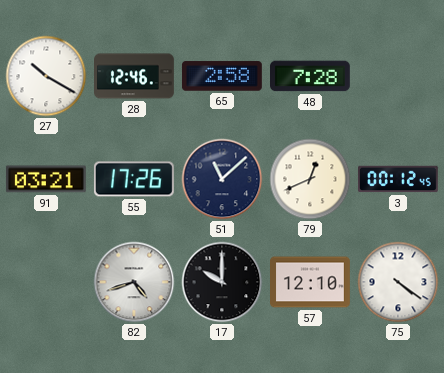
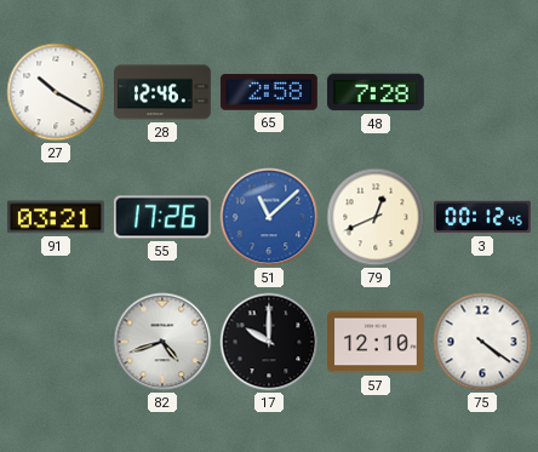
51 dial: navy -> blue
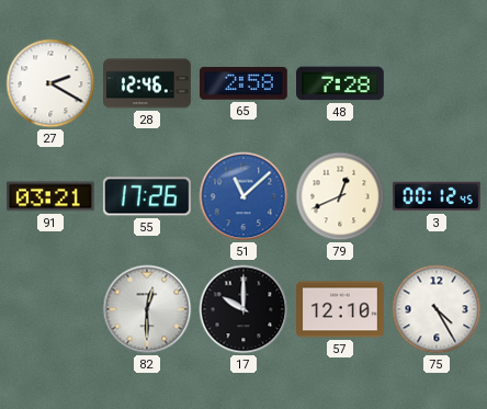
27: 10:20 -> 2:20
82: 4:42 -> 12:30
75: 4:21 -> 4:25
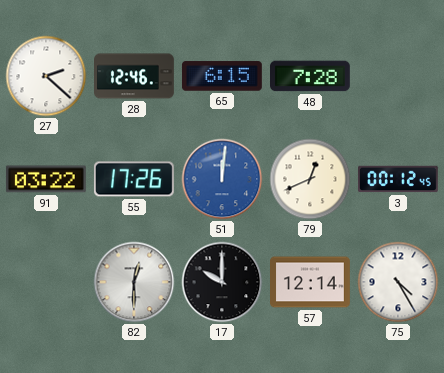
27: 2:20 -> 2:22
65: 2:58 -> 6:15
91: 03:21 -> 03:22
51: 11:08 -> 12:01
57: 12:10 -> 12:14
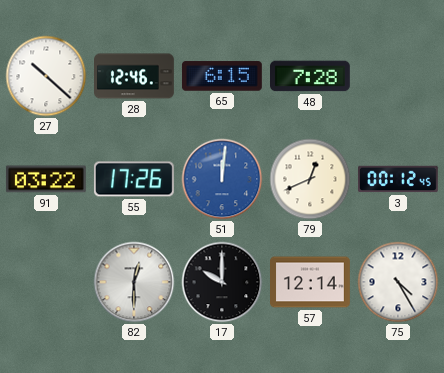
27: 2:22 -> 10:22
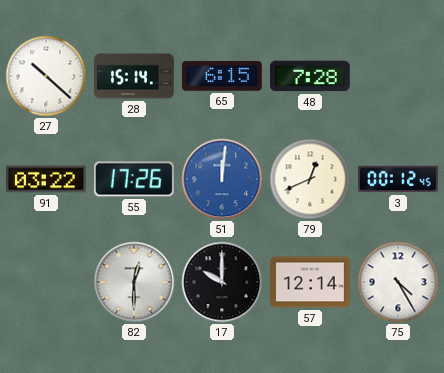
28: 12:46 -> 15:14
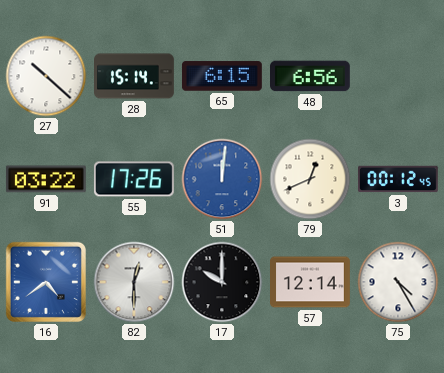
48: 7:28 -> 6:56
16: none -> 4:39
